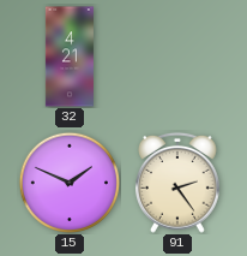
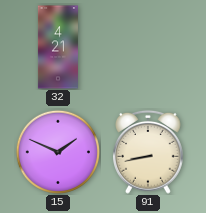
91: 2:24 -> 8:43
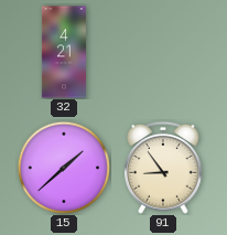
15: 1:49 -> 1:38
91: 8:43 -> 8:54
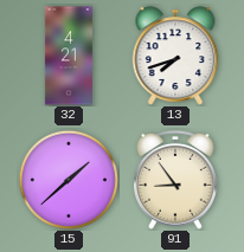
13: none -> 7:42
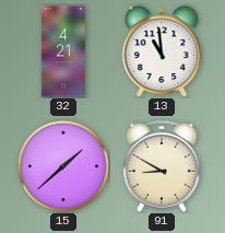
13: 7:42 -> 10:59
91: 8:54 -> 8:50
